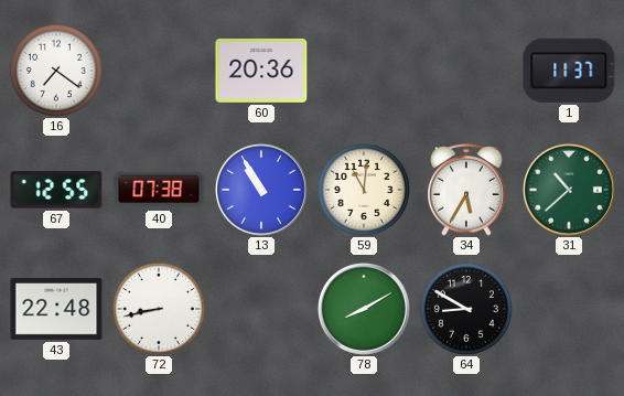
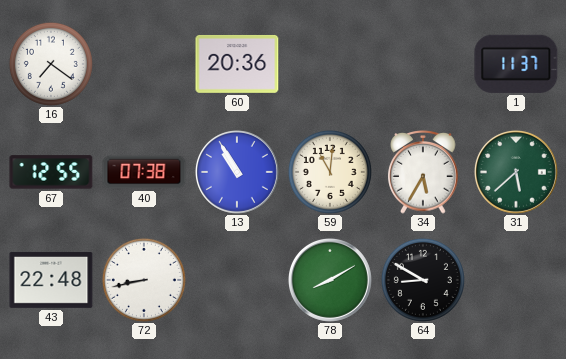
31: 10:38 -> 5:38
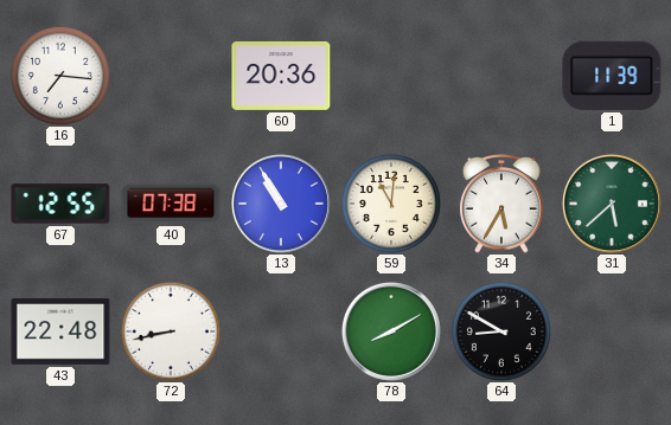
16: 7:21 -> 7:16
1: 11:37 -> 11:39
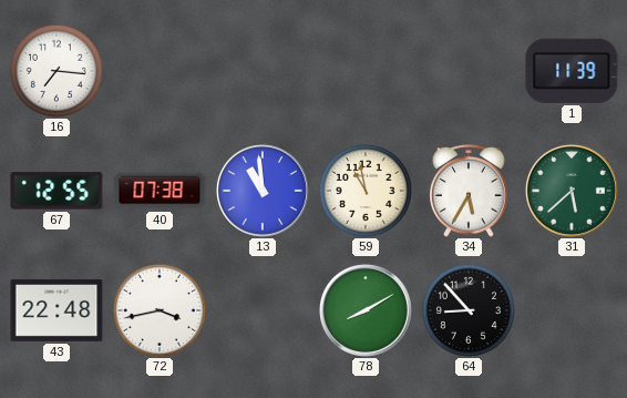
60: 20:36 -> none
13: 10:55 -> 10:59
59: 11:01 -> 10:58
72: 8:43 -> 3:43
64: 8:50 -> 8:53
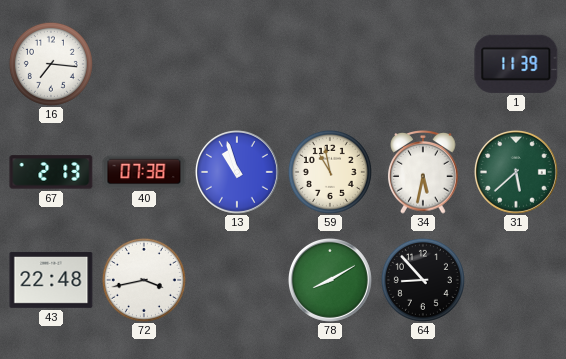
67: 12:55 -> 2:13
13: 10:59 -> 10:57
34: 5:35 -> 5:32
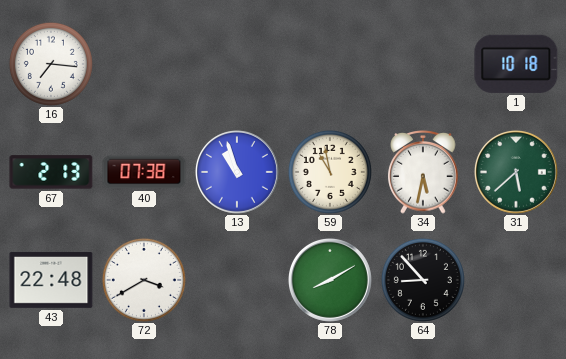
1: 11:39 -> 10:18
72: 3:43 -> 3:40
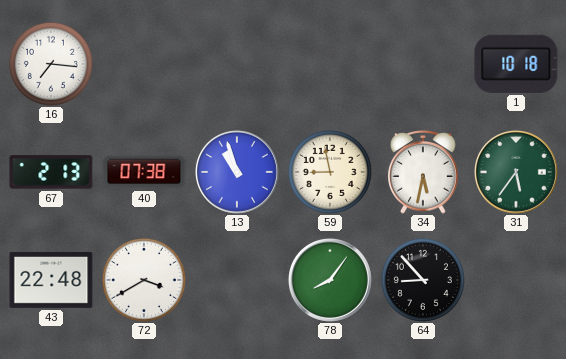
59: 10:58 -> 8:58
31: 5:38 -> 5:36
78: 8:10 -> 8:06
